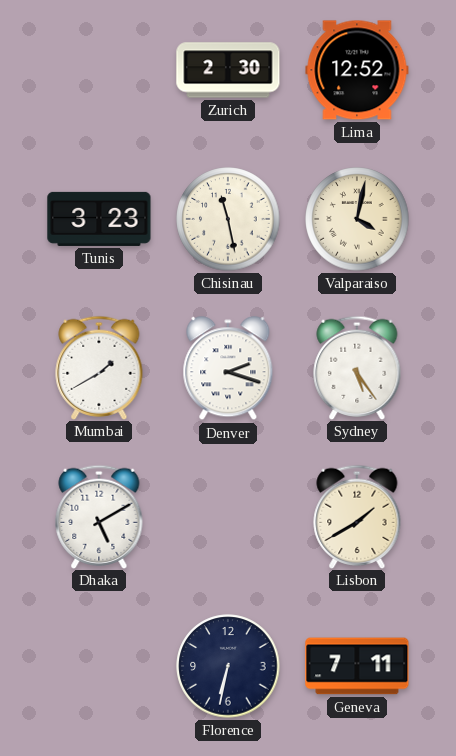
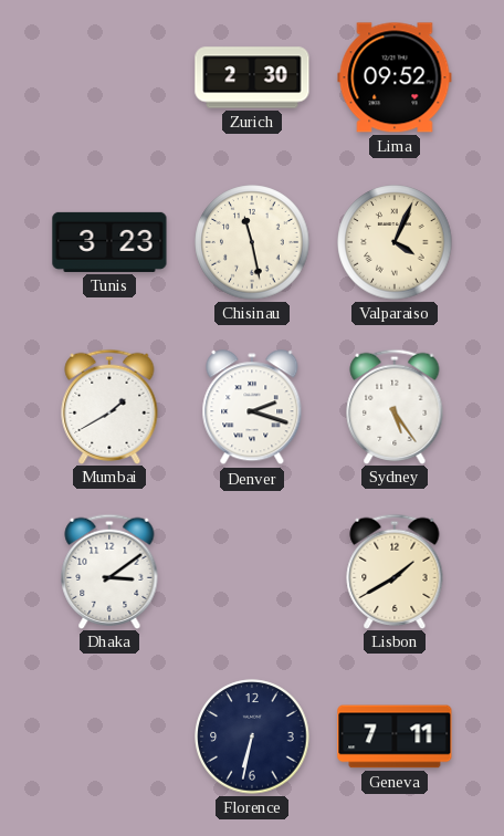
Lima: 12:52 -> 09:52
Valparaiso: 4:02 -> 4:04
Dhaka: 5:10 -> 3:09
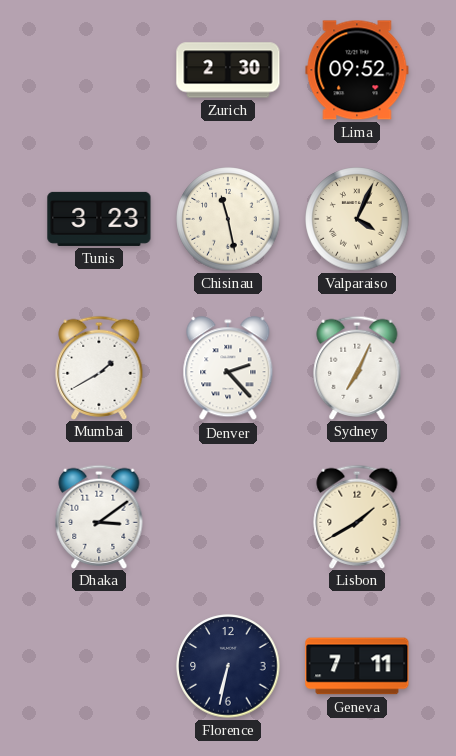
Denver: 2:18 -> 2:23
Sydney: 5:24 -> 7:04
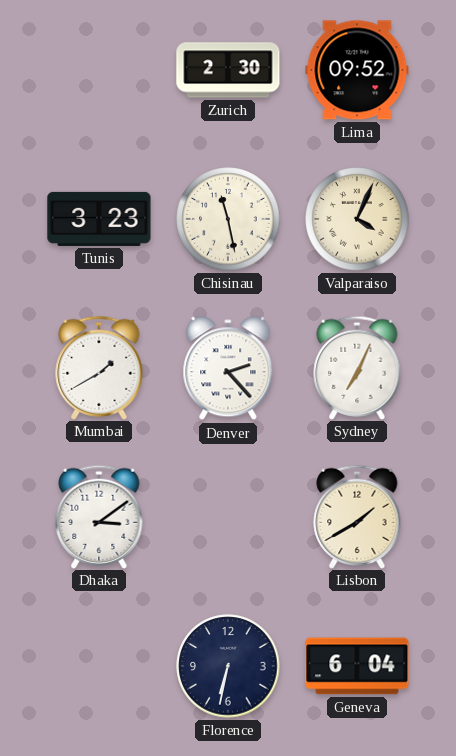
Geneva: 7:11 -> 6:04
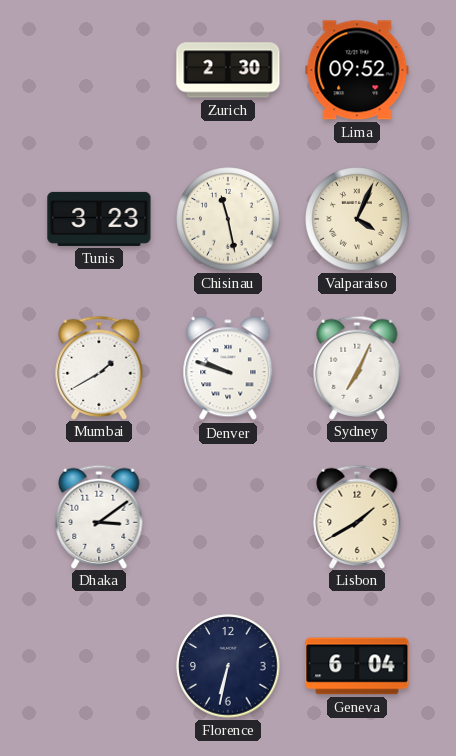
Denver: 2:23 -> 9:48
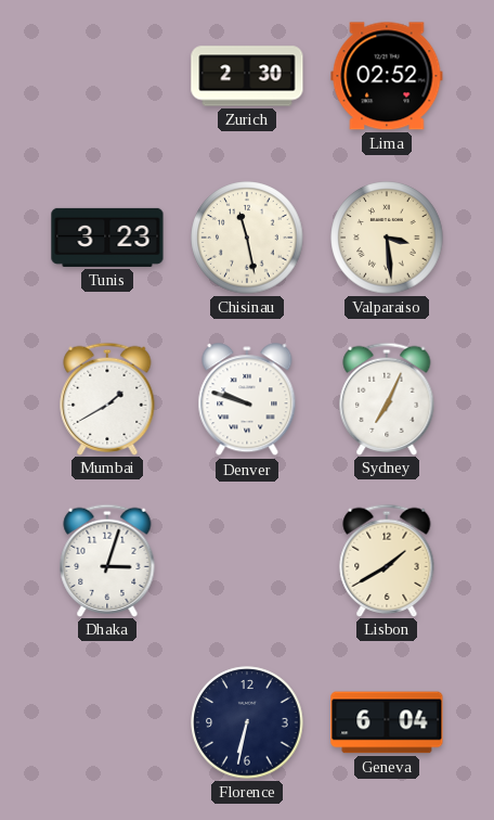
Lima: 09:52 -> 02:52
Valparaiso: 4:04 -> 3:29
Dhaka: 3:09 -> 3:03
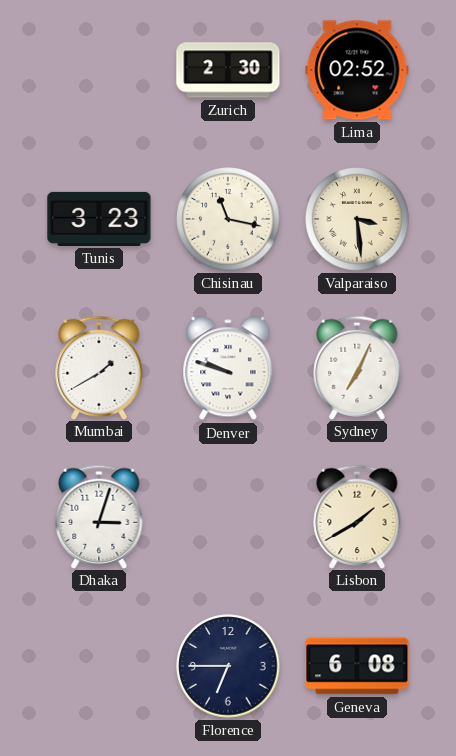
Chisinau: 11:28 -> 11:17
Florence: 6:32 -> 6:45
Geneva: 6:04 -> 6:08
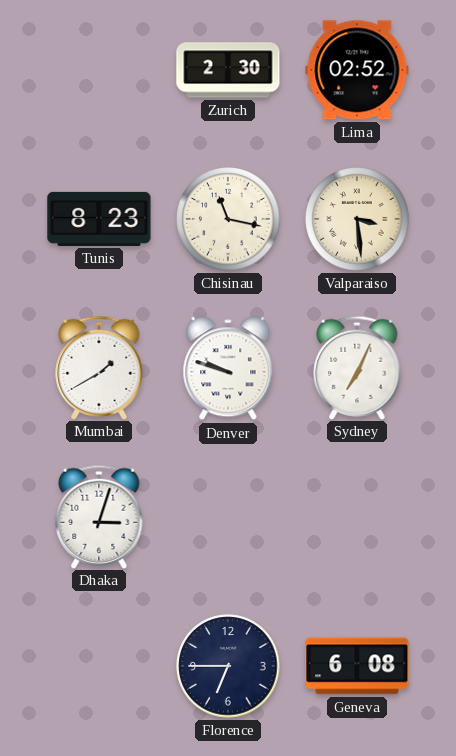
Tunis: 3:23 -> 8:23
Lisbon: 1:40 -> none
